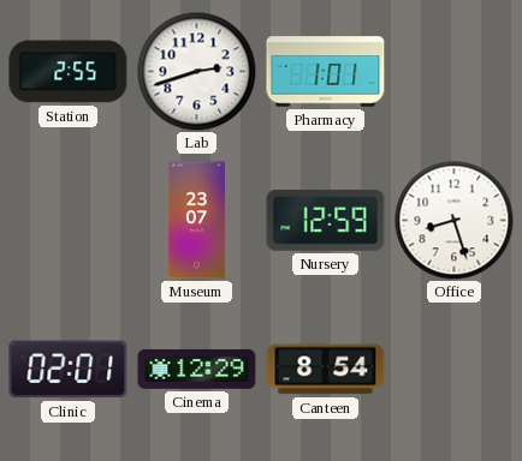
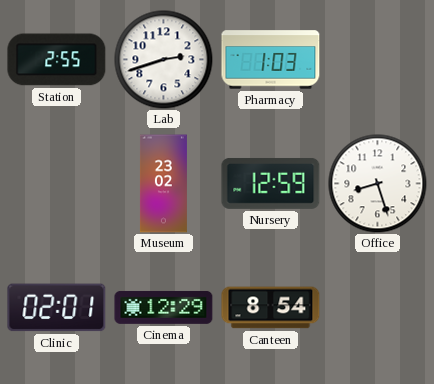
Pharmacy: 1:01 -> 1:03
Museum: 23:07 -> 23:02
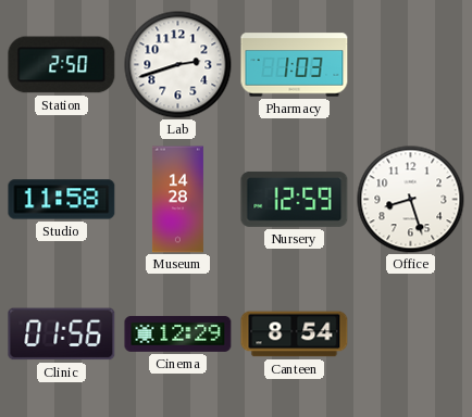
Station: 2:55 -> 2:50
Studio: none -> 11:58
Museum: 23:02 -> 14:28
Clinic: 02:01 -> 01:56
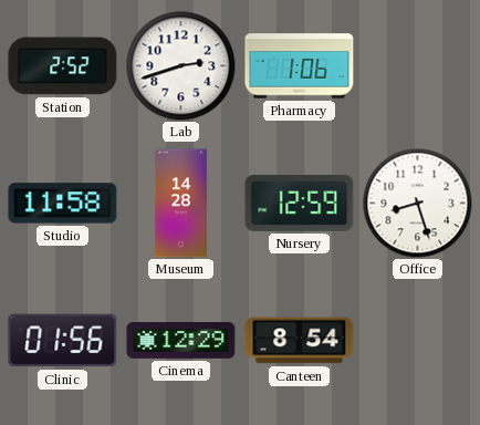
Station: 2:50 -> 2:52
Pharmacy: 1:03 -> 1:06
